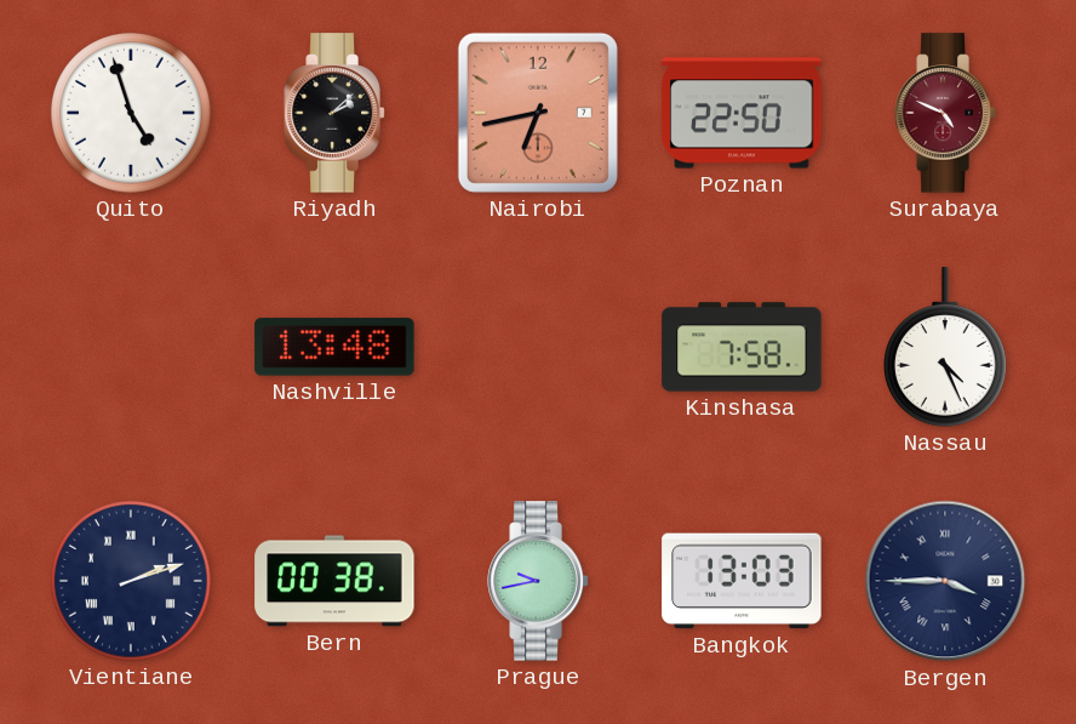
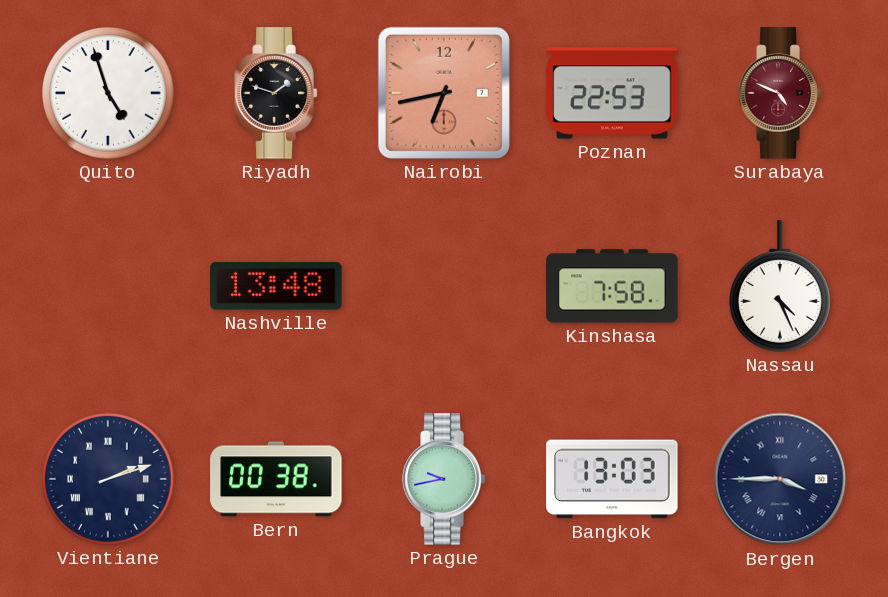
Riyadh: 2:08 -> 1:48
Poznan: 22:50 -> 22:53
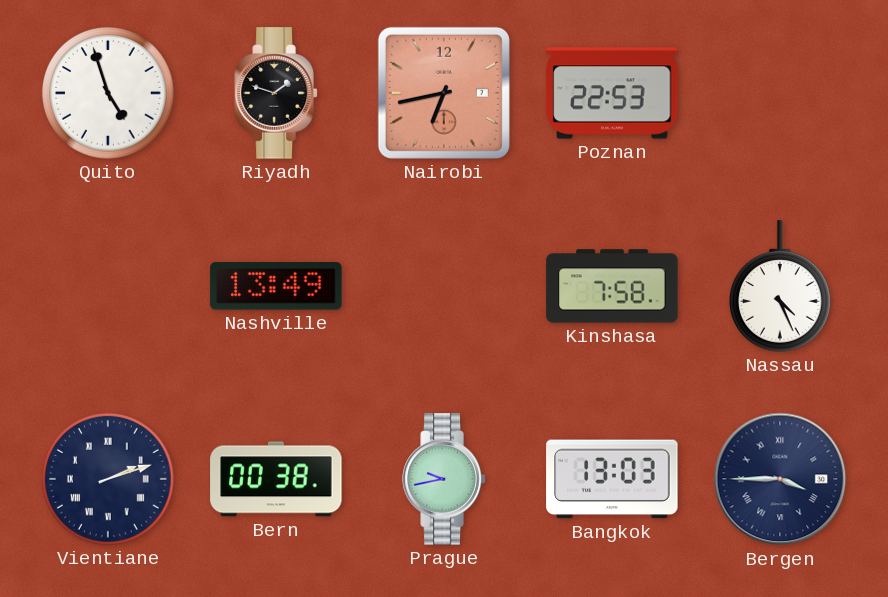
Surabaya: 4:49 -> none
Nashville: 13:48 -> 13:49
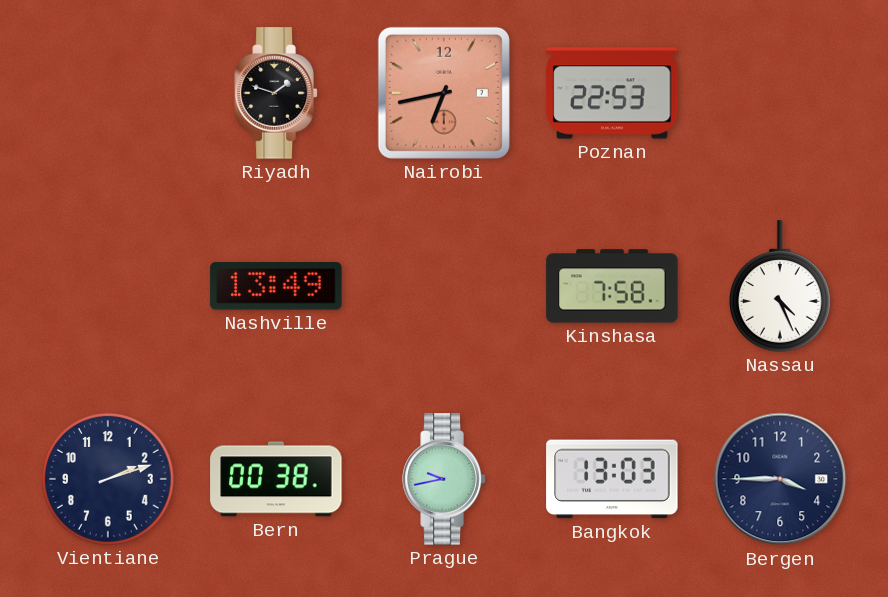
Quito: 4:57 -> none
Vientiane numerals: Roman -> Arabic
Bergen numerals: Roman -> Arabic
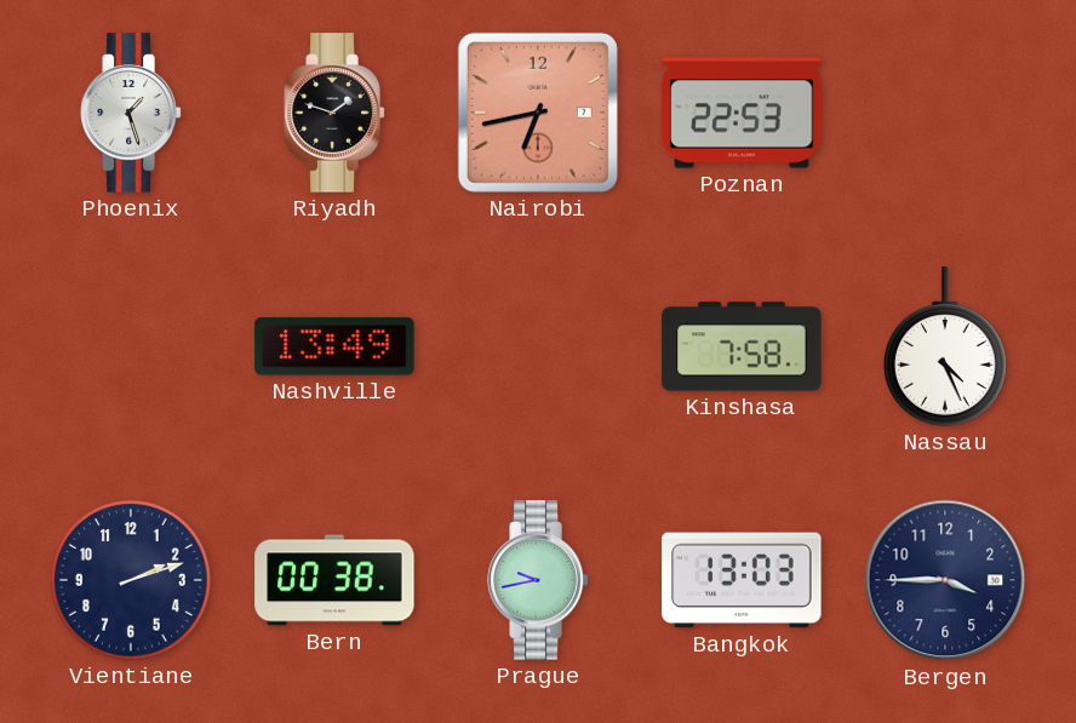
Phoenix: none -> 1:27
